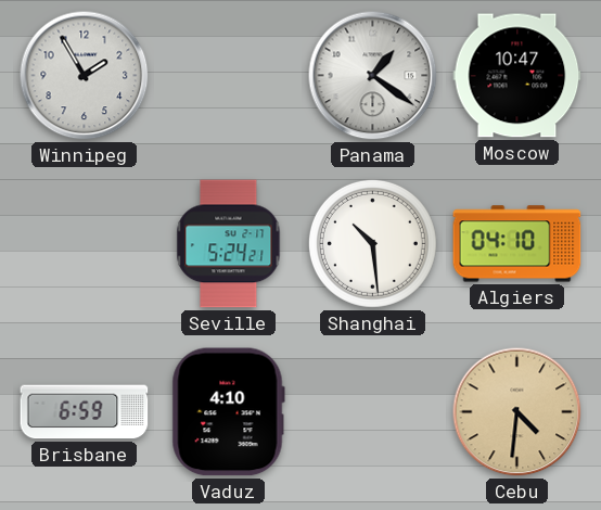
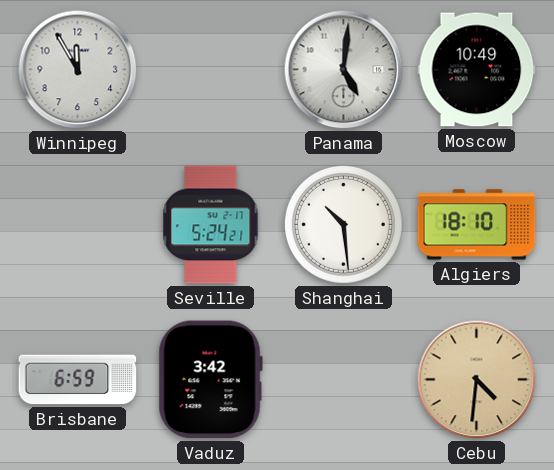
Winnipeg: 1:55 -> 11:55
Panama: 1:21 -> 5:01
Moscow: 10:47 -> 10:49
Algiers: 04:10 -> 18:10
Vaduz: 4:10 -> 3:42
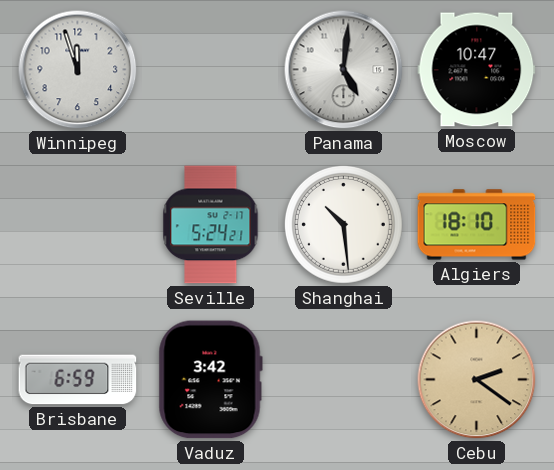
Winnipeg: 11:55 -> 11:57
Moscow: 10:49 -> 10:47
Cebu: 4:31 -> 2:21
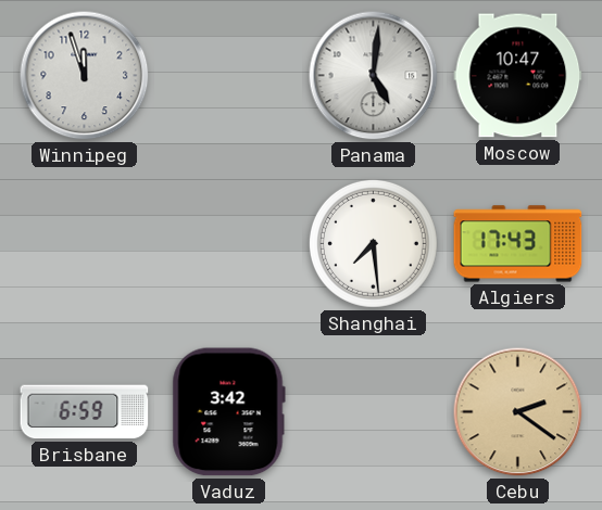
Seville: 5:24 -> none
Shanghai: 10:29 -> 7:29
Algiers: 18:10 -> 17:43
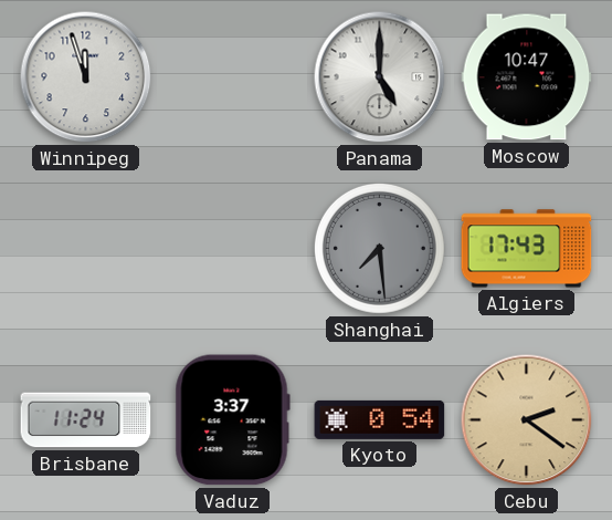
Panama: 5:01 -> 5:00
Shanghai dial: white -> grey
Brisbane: 6:59 -> 11:24
Vaduz: 3:42 -> 3:37
Kyoto: none -> 0:54
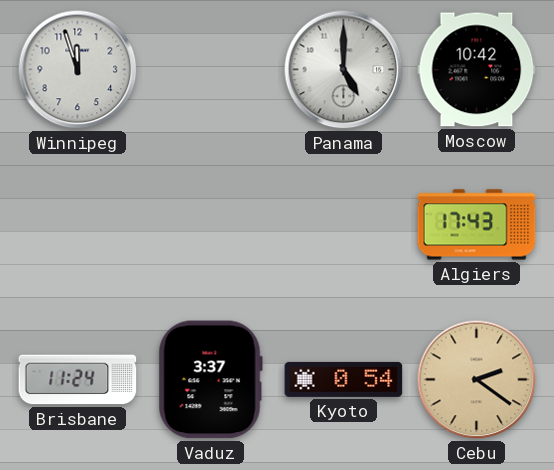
Moscow: 10:47 -> 10:42
Shanghai: 7:29 -> none
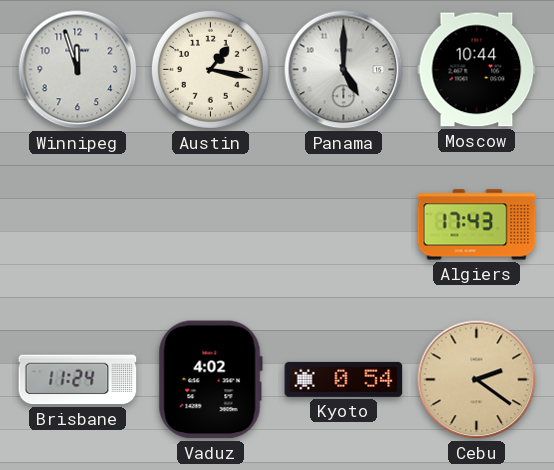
Austin: none -> 1:17
Moscow: 10:42 -> 10:44
Vaduz: 3:37 -> 4:02
